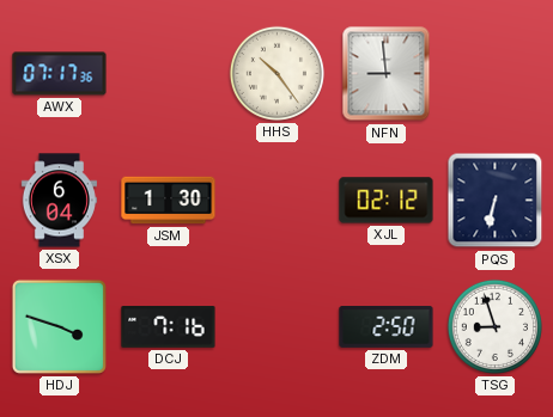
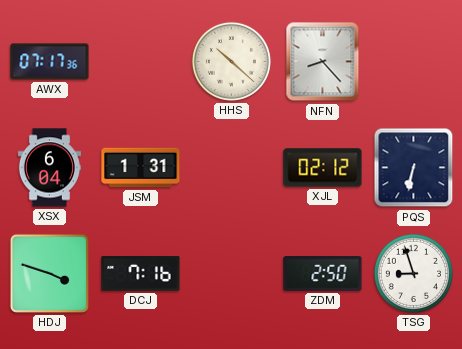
HHS: 10:24 -> 10:22
NFN: 8:59 -> 8:23
JSM: 1:30 -> 1:31
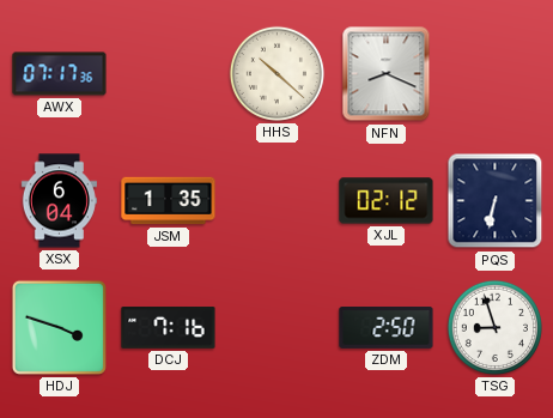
NFN: 8:23 -> 8:19
JSM: 1:31 -> 1:35
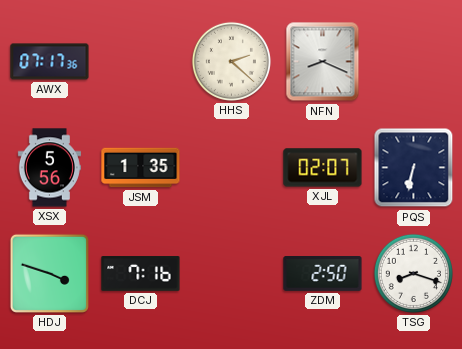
HHS: 10:22 -> 2:22
XSX: 6:04 -> 5:56
XJL: 02:12 -> 02:07
TSG: 8:57 -> 8:18
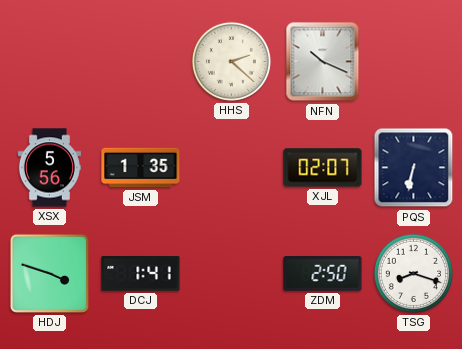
AWX: 07:17 -> none
NFN: 8:19 -> 10:19
DCJ: 7:16 -> 1:41
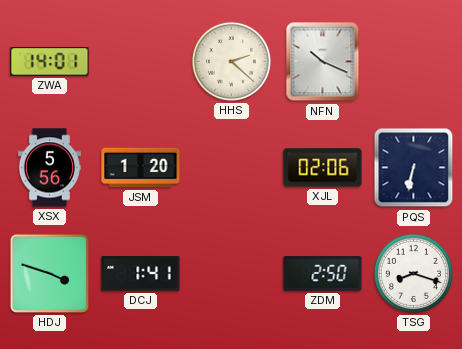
ZWA: none -> 14:01
JSM: 1:35 -> 1:20
XJL: 02:07 -> 02:06
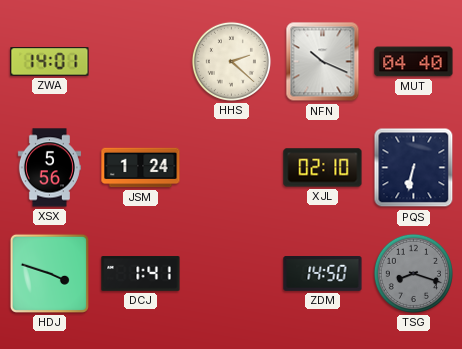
MUT: none -> 04:40
JSM: 1:20 -> 1:24
XJL: 02:06 -> 02:10
ZDM: 2:50 -> 14:50
TSG dial: white -> grey
